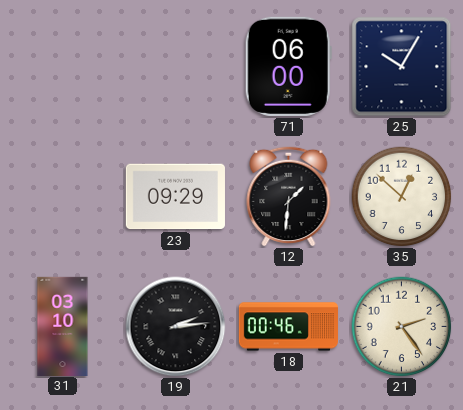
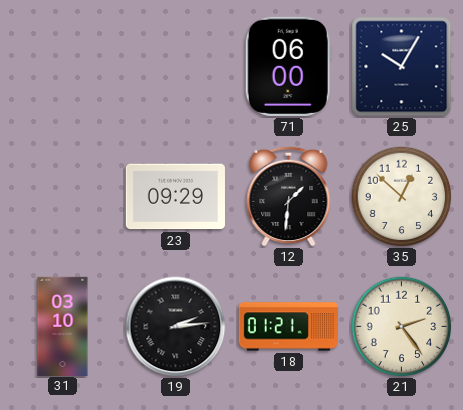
18: 00:46 -> 01:21
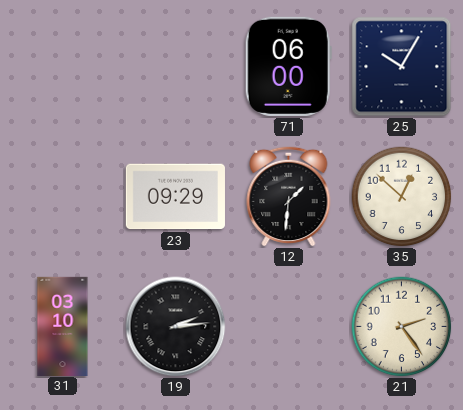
18: 01:21 -> none
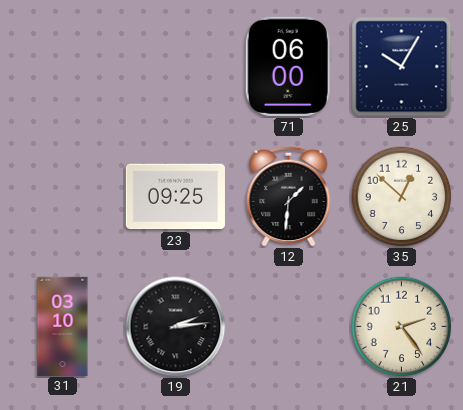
23: 09:29 -> 09:25
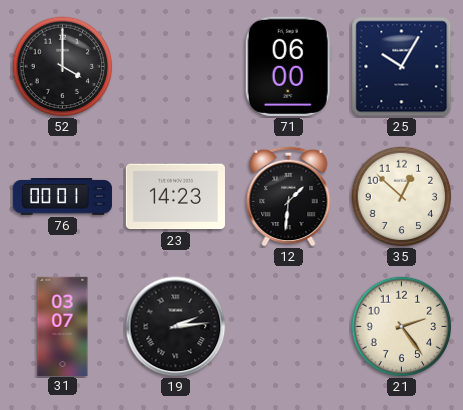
52: none -> 4:00
76: none -> 00:01
23: 09:25 -> 14:23
31: 03:10 -> 03:07
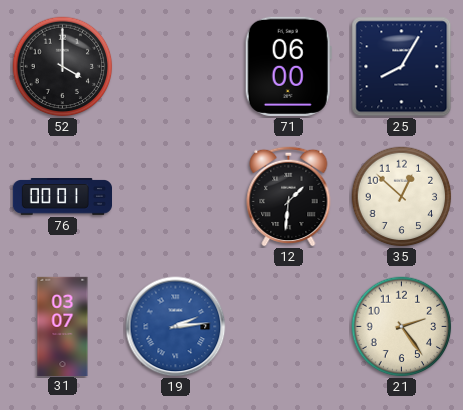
25: 10:05 -> 8:05
23: 14:23 -> none
19 dial: black -> blue
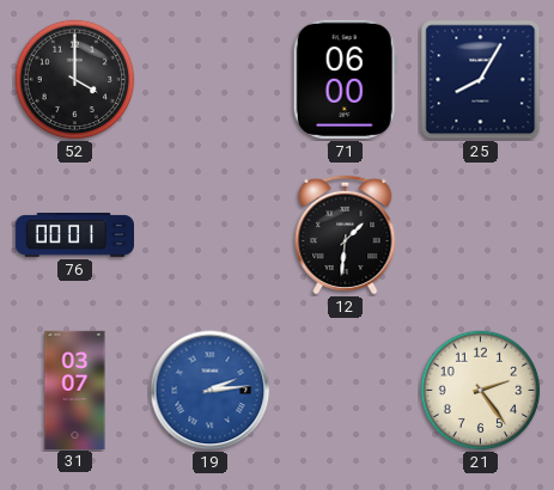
35: 12:52 -> none
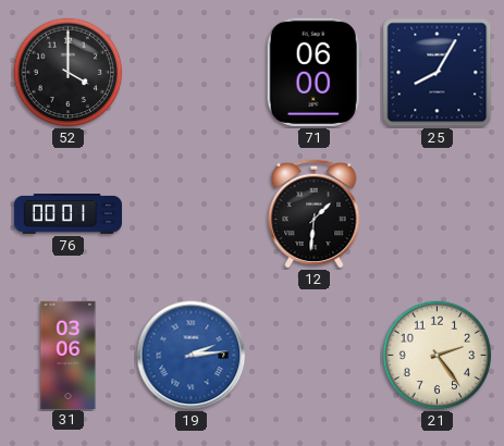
31: 03:07 -> 03:06
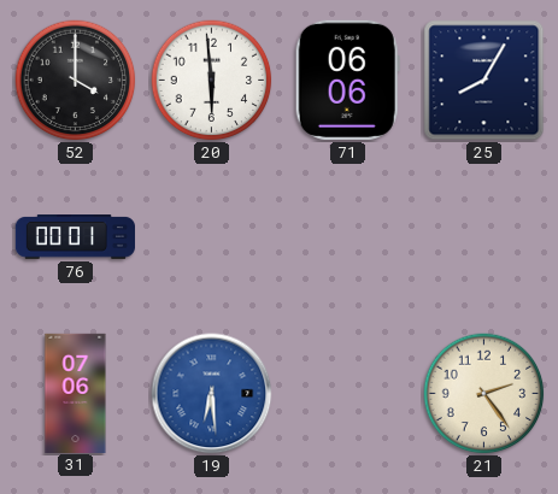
20: none -> 5:59
71: 06:00 -> 06:06
12: 1:31 -> none
31: 03:06 -> 07:06
19: 2:14 -> 6:29
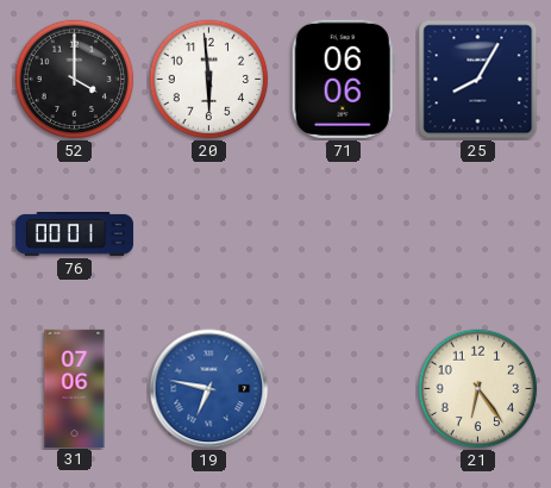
19: 6:29 -> 6:47
21: 2:24 -> 6:24
